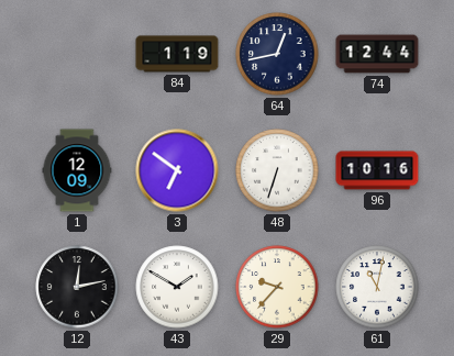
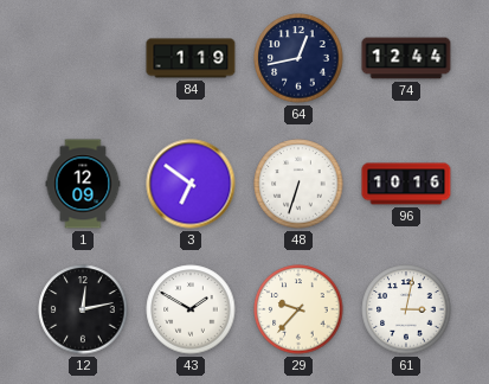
61: 11:02 -> 3:02
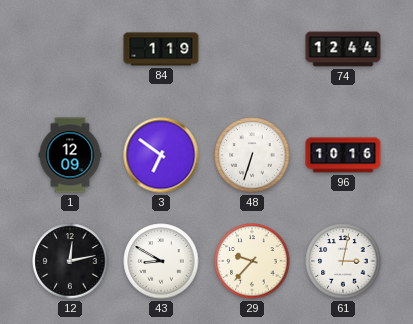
64: 12:43 -> none
43: 1:50 -> 8:50
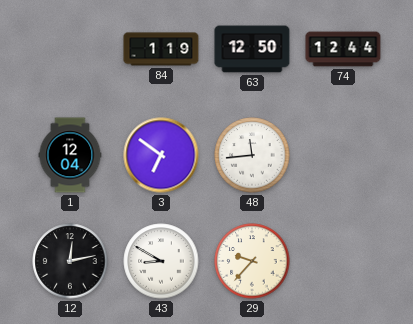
63: none -> 12:50
1: 12:09 -> 12:04
48: 6:33 -> 11:44
96: 10:16 -> none
61: 3:02 -> none
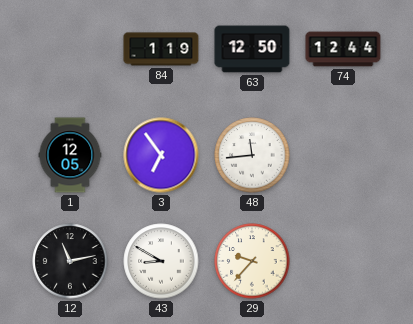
1: 12:04 -> 12:05
3: 6:51 -> 6:54
12: 12:13 -> 11:13
